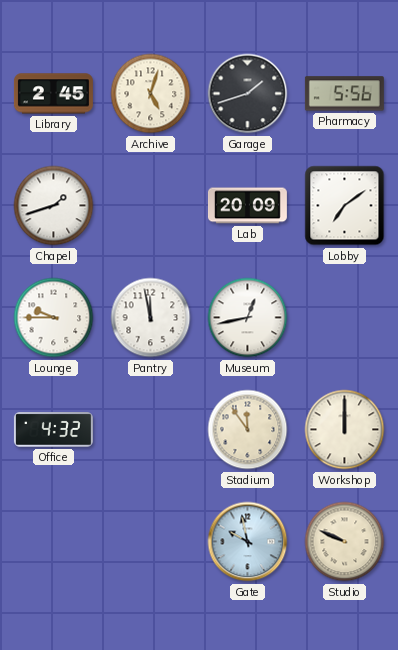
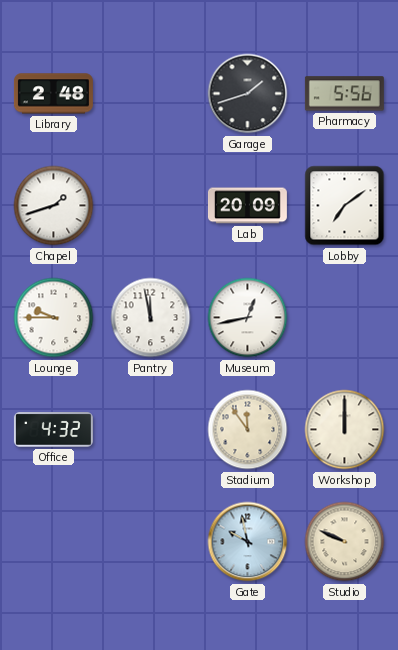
Library: 2:45 -> 2:48
Archive: 5:03 -> none
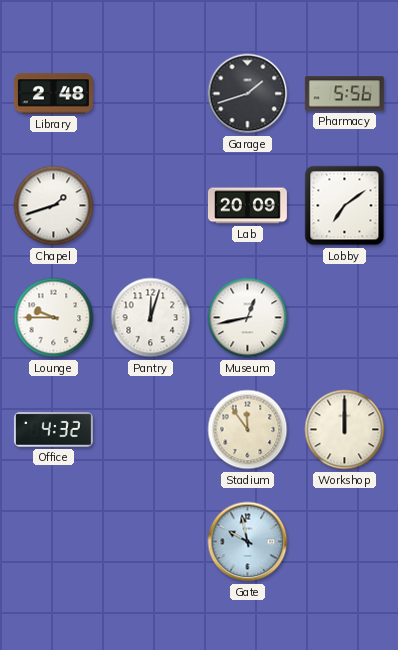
Pantry: 11:58 -> 12:03
Studio: 9:49 -> none
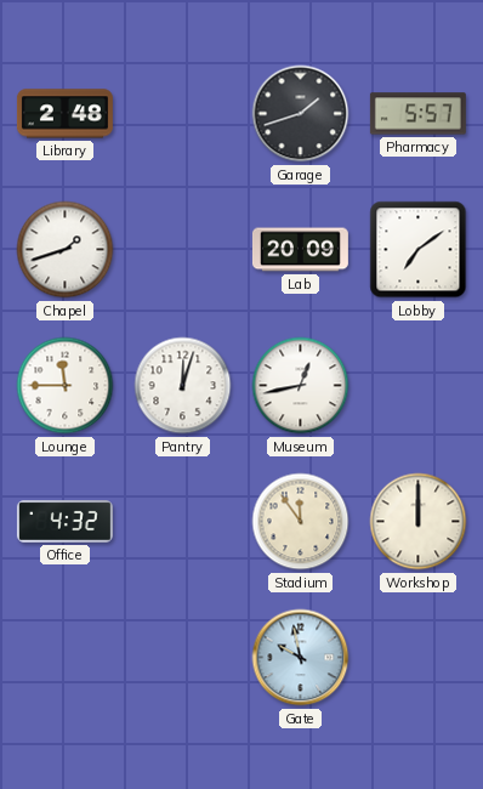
Pharmacy: 5:56 -> 5:57
Lounge: 9:45 -> 11:45
